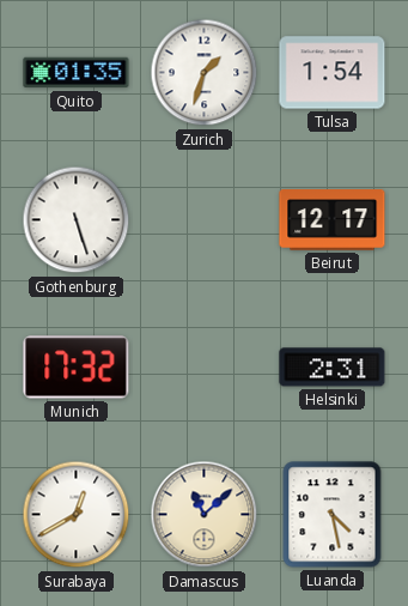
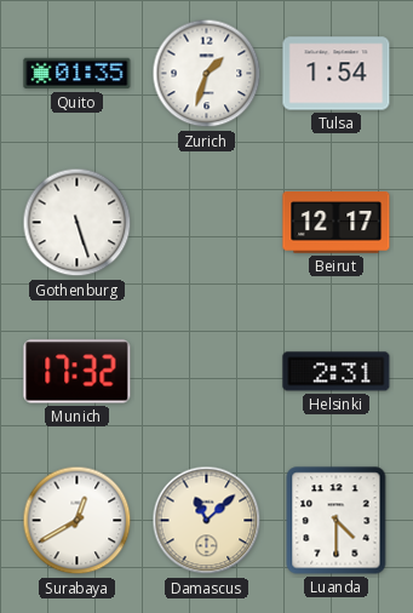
Luanda: 4:28 -> 4:30
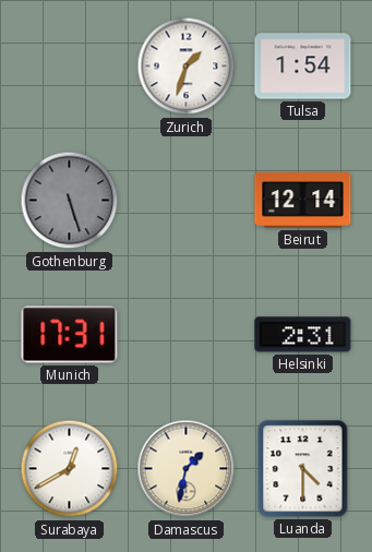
Quito: 01:35 -> none
Gothenburg dial: white -> grey
Beirut: 12:17 -> 12:14
Munich: 17:32 -> 17:31
Damascus: 11:08 -> 1:32
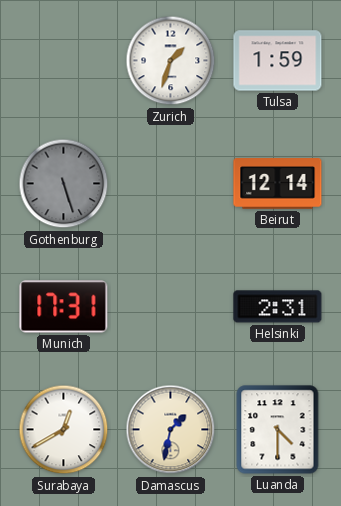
Tulsa: 1:54 -> 1:59
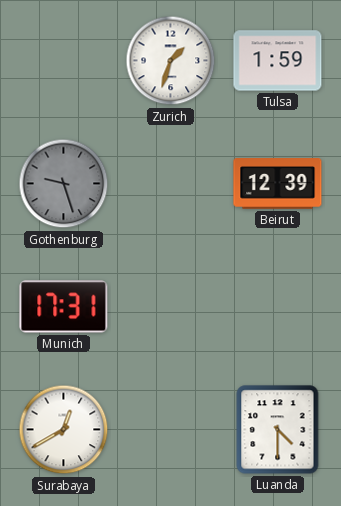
Gothenburg: 5:27 -> 9:27
Beirut: 12:14 -> 12:39
Helsinki: 2:31 -> none
Damascus: 1:32 -> none
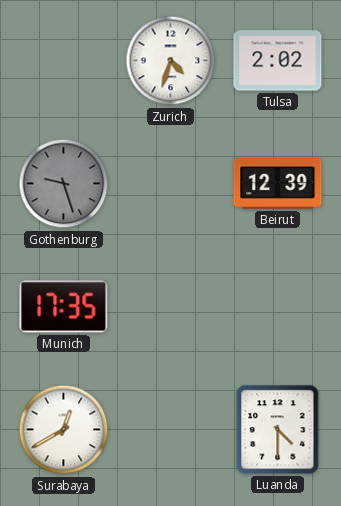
Zurich: 1:33 -> 4:33
Tulsa: 1:59 -> 2:02
Munich: 17:31 -> 17:35
